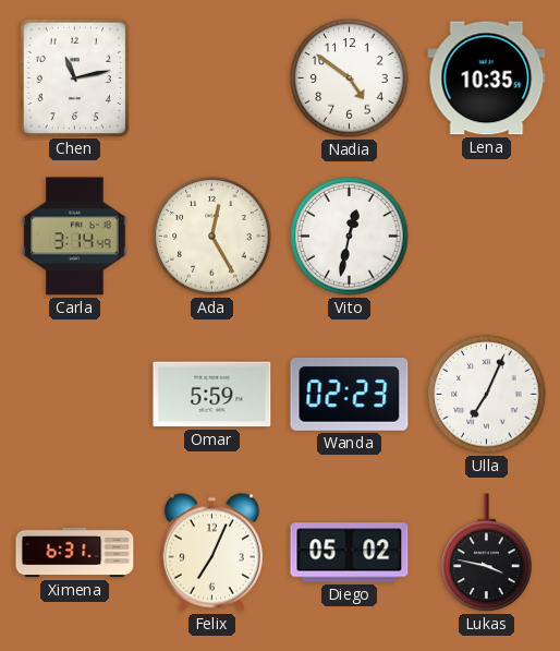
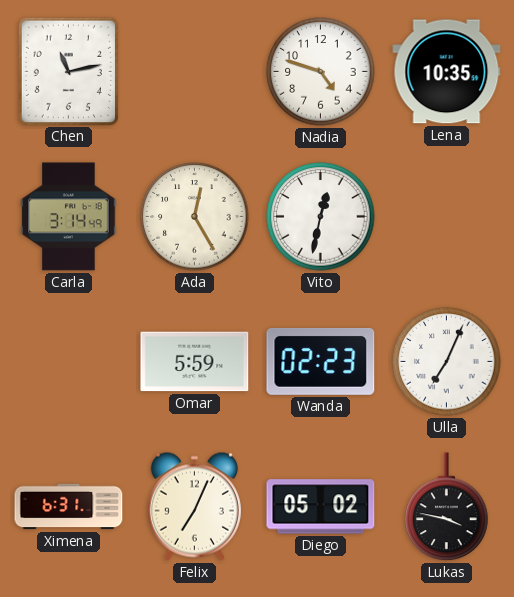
Nadia: 4:51 -> 4:48
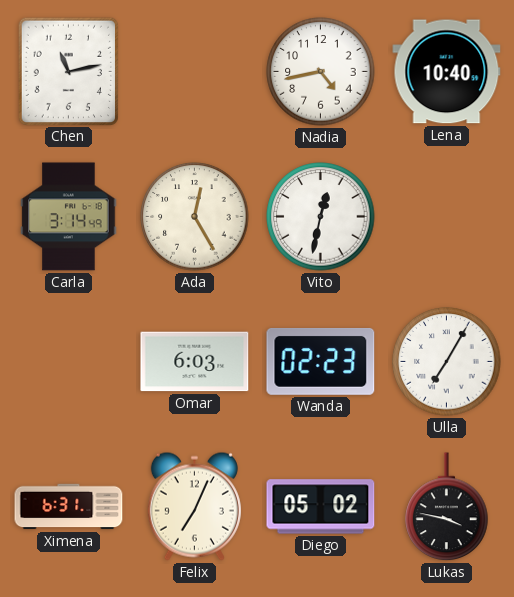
Nadia: 4:48 -> 4:43
Lena: 10:35 -> 10:40
Omar: 5:59 -> 6:03
Ulla: 7:04 -> 7:05
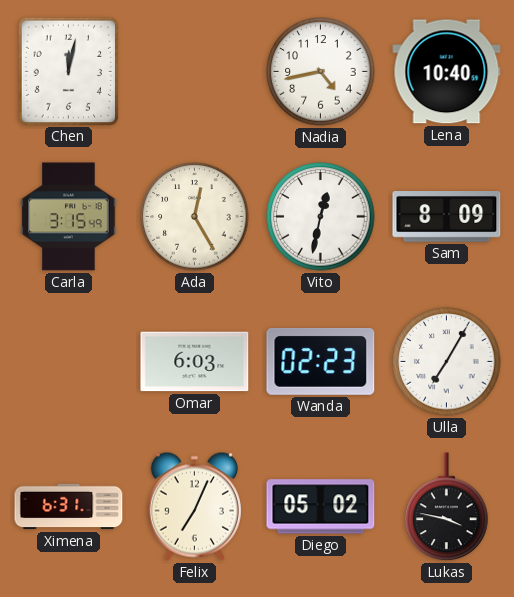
Chen: 11:13 -> 12:02
Carla: 3:14 -> 3:15
Sam: none -> 8:09
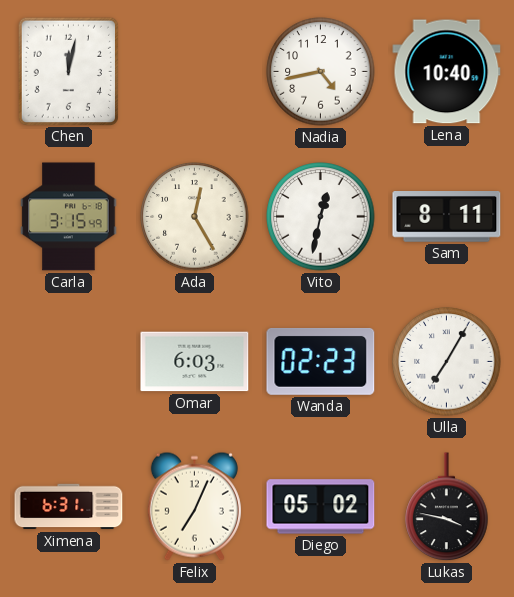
Sam: 8:09 -> 8:11
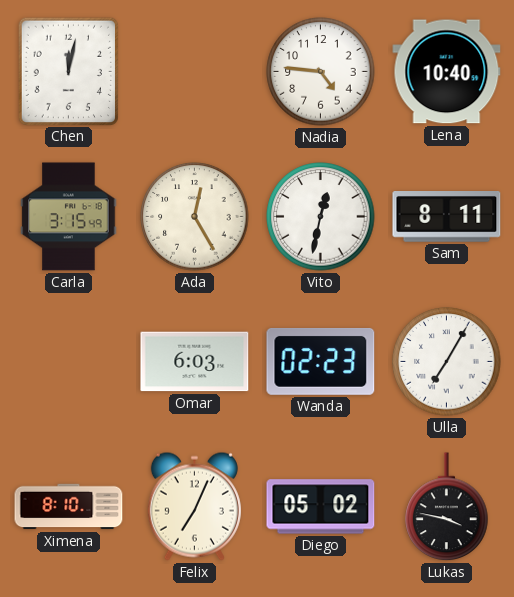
Nadia: 4:43 -> 4:46
Ximena: 6:31 -> 8:10
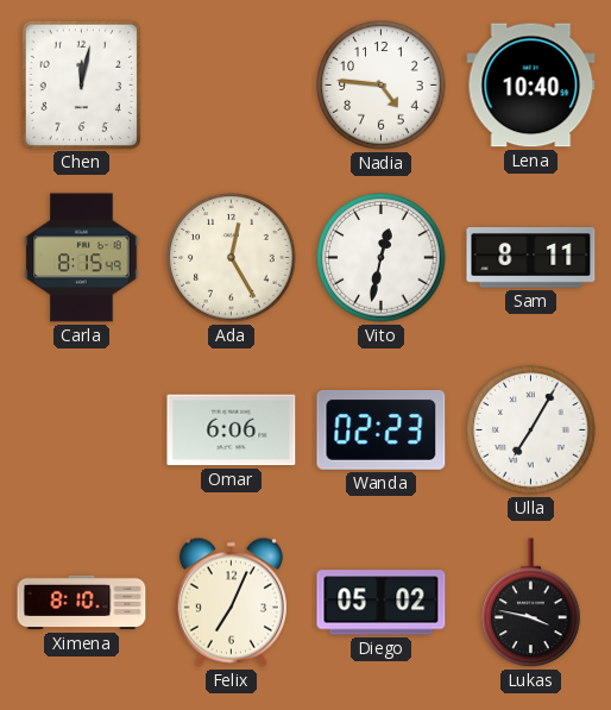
Carla: 3:15 -> 8:15
Omar: 6:03 -> 6:06
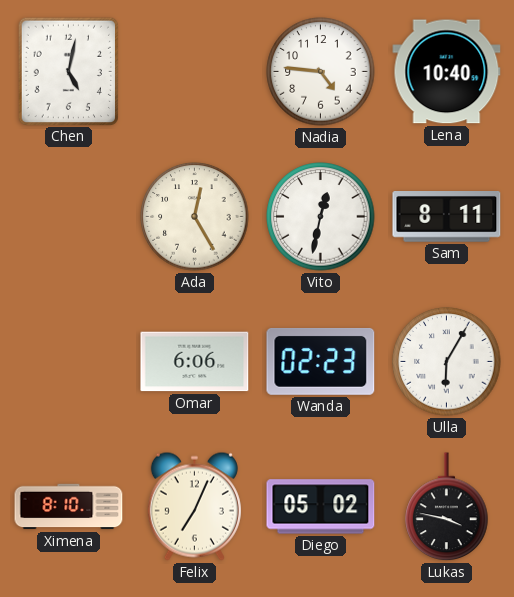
Chen: 12:02 -> 5:02
Carla: 8:15 -> none
Ulla: 7:05 -> 6:05
